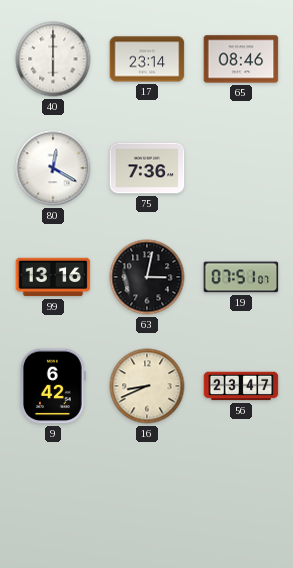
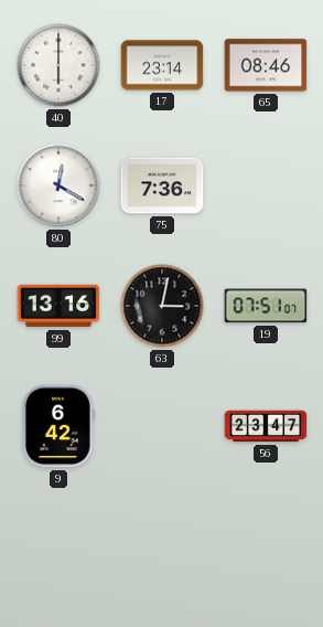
16: 8:41 -> none
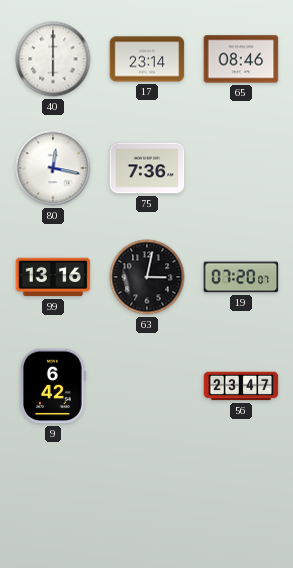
80: 12:20 -> 12:17
19: 07:51 -> 07:20
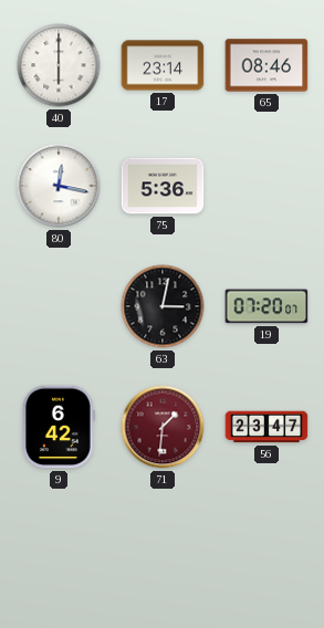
75: 7:36 -> 5:36
99: 13:16 -> none
71: none -> 1:31
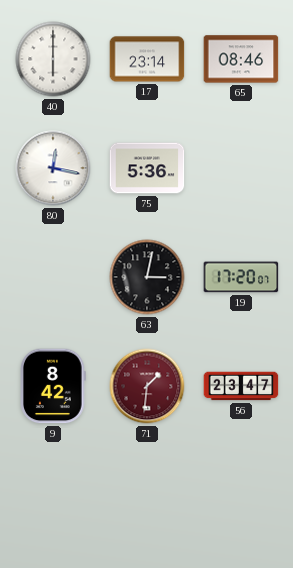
19: 07:20 -> 17:20
9: 6:42 -> 8:42
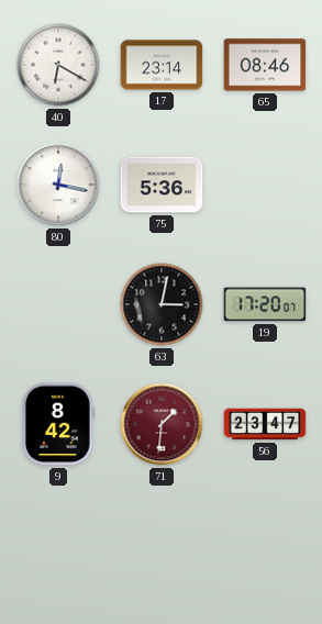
40: 6:00 -> 6:20
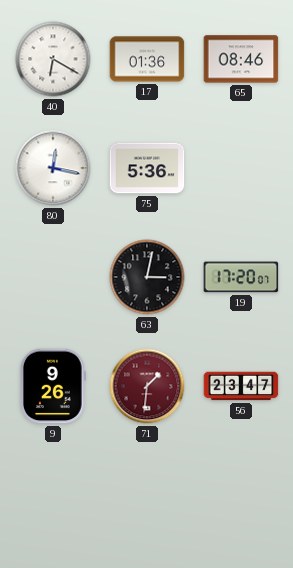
17: 23:14 -> 01:36
9: 8:42 -> 9:26
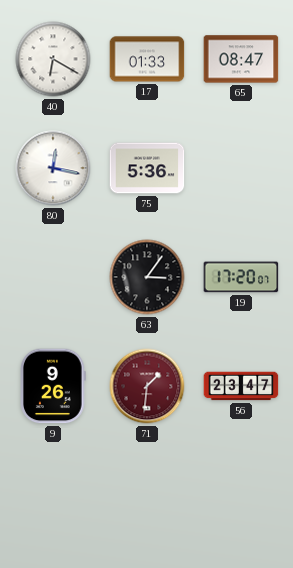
17: 01:36 -> 01:33
65: 08:46 -> 08:47
63: 3:02 -> 3:06
